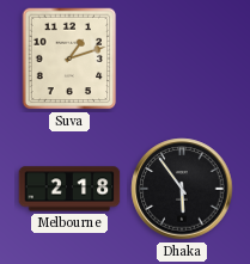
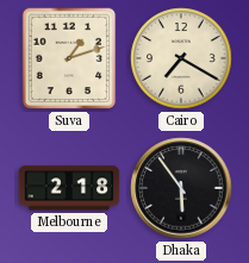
Cairo: none -> 7:20
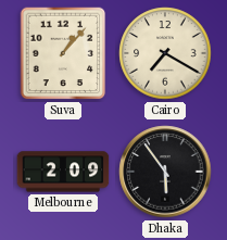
Suva: 1:12 -> 1:07
Melbourne: 2:18 -> 2:09
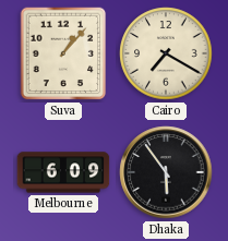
Melbourne: 2:09 -> 6:09
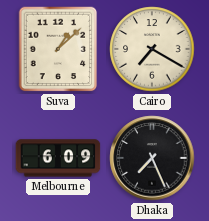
Suva: 1:07 -> 1:08
Dhaka: 5:54 -> 7:26
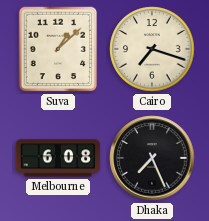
Cairo: 7:20 -> 7:18
Melbourne: 6:09 -> 6:08
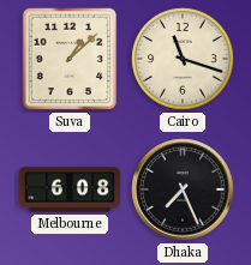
Cairo: 7:18 -> 11:18
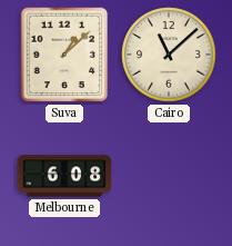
Cairo: 11:18 -> 11:08
Dhaka: 7:26 -> none
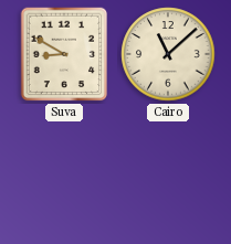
Suva: 1:08 -> 8:50
Melbourne: 6:08 -> none
